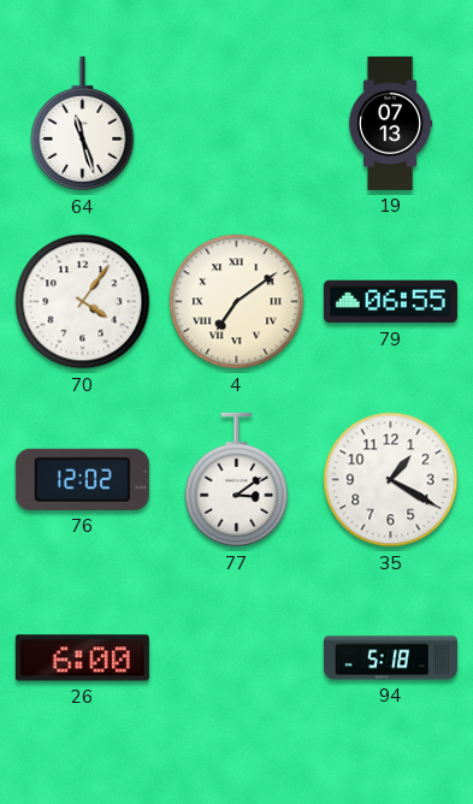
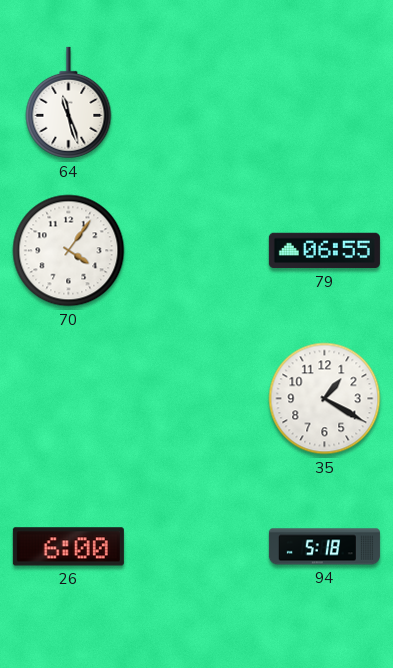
19: 07:13 -> none
4: 7:09 -> none
76: 12:02 -> none
77: 3:09 -> none
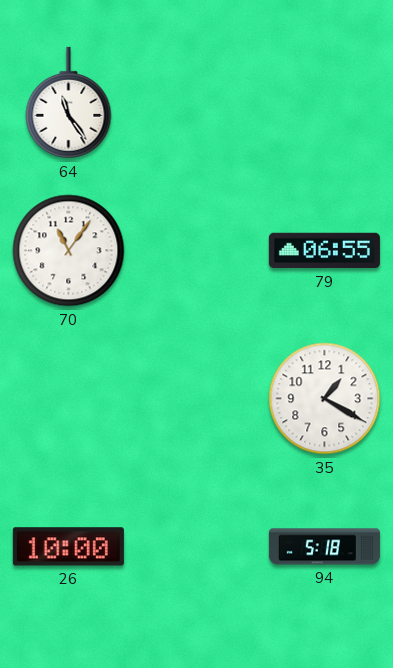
64: 11:27 -> 11:24
70: 4:06 -> 11:06
26: 6:00 -> 10:00
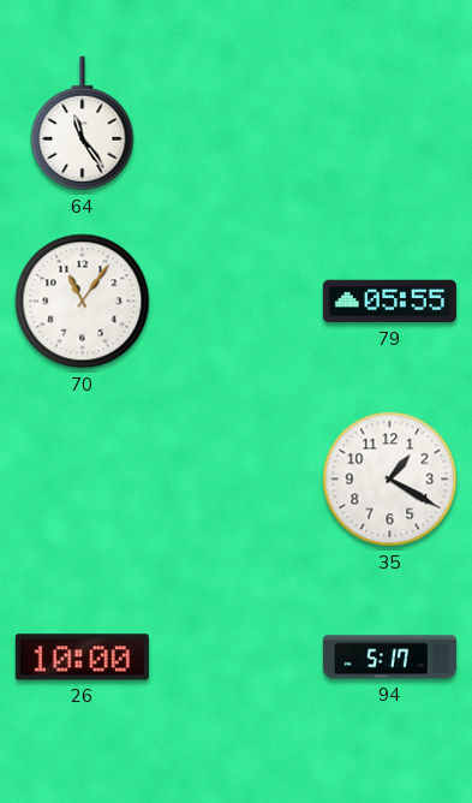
79: 06:55 -> 05:55
94: 5:18 -> 5:17
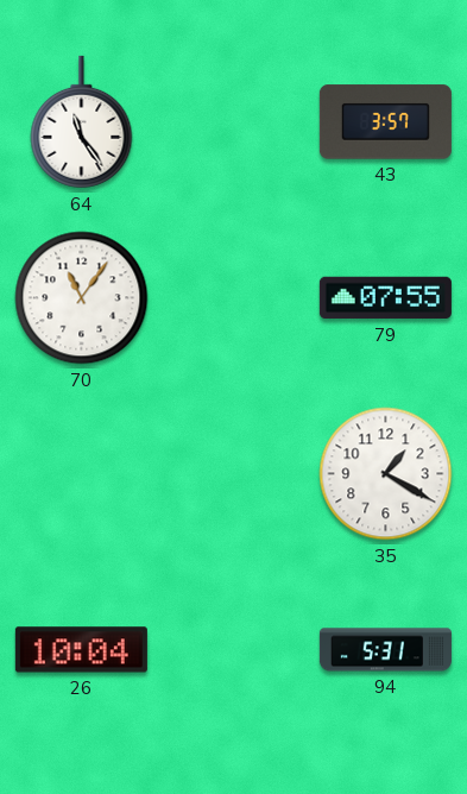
43: none -> 3:57
79: 05:55 -> 07:55
26: 10:00 -> 10:04
94: 5:17 -> 5:31
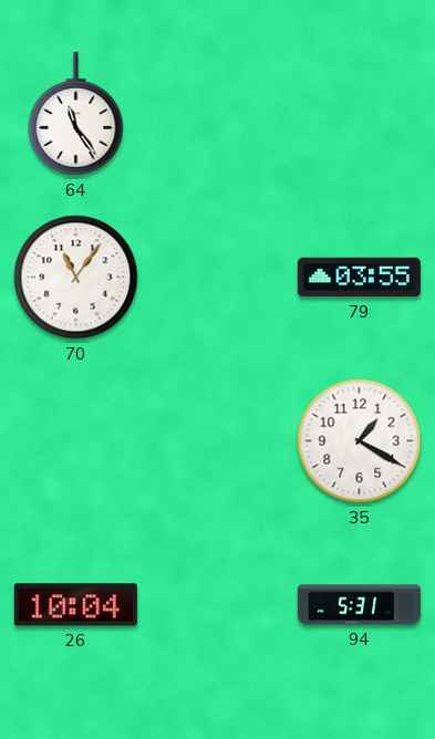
43: 3:57 -> none
79: 07:55 -> 03:55
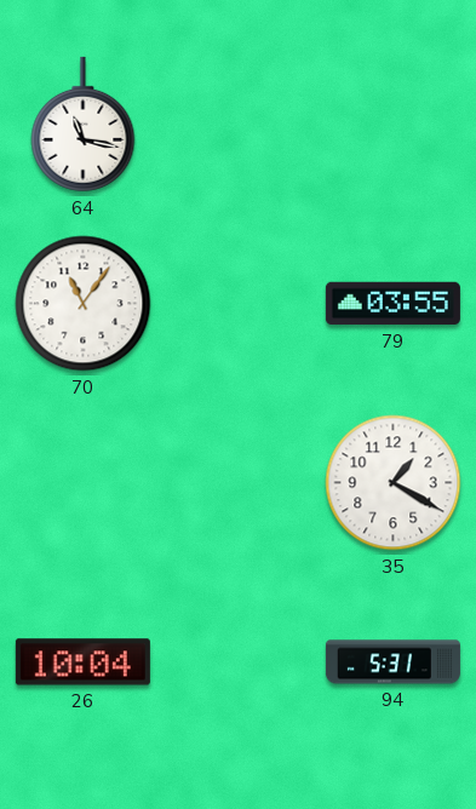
64: 11:24 -> 11:17
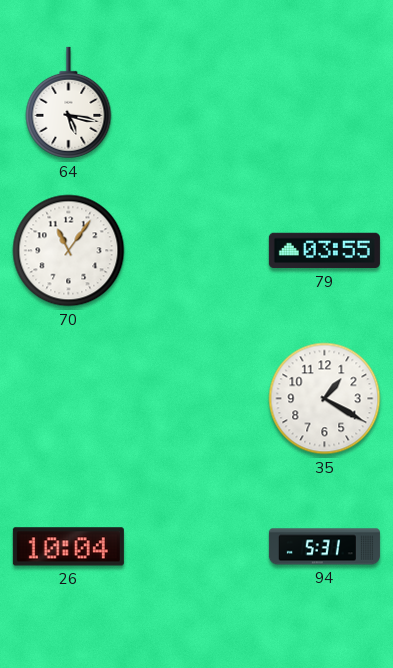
64: 11:17 -> 5:17
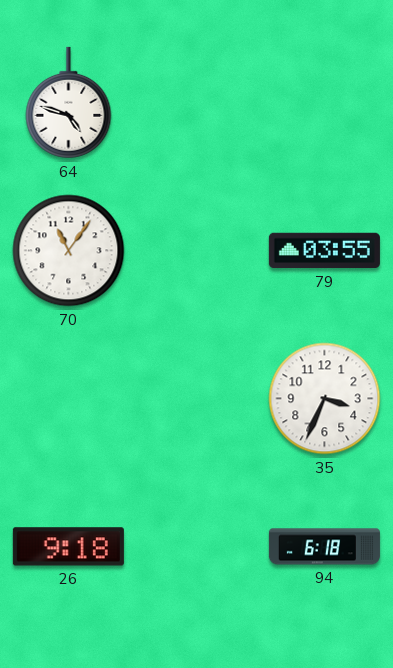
64: 5:17 -> 4:48
35: 1:20 -> 3:34
26: 10:04 -> 9:18
94: 5:31 -> 6:18
